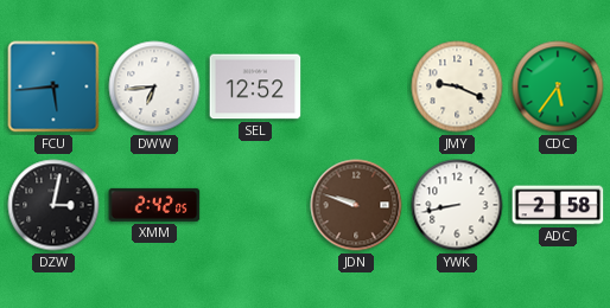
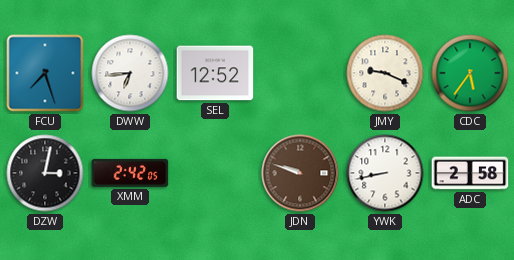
FCU: 5:44 -> 7:27
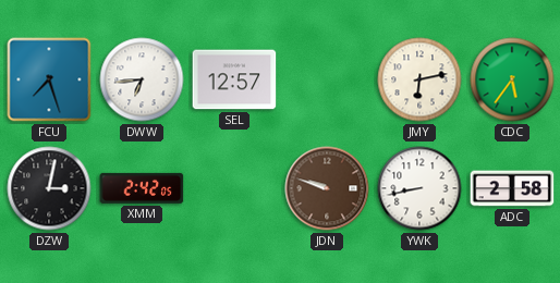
SEL: 12:52 -> 12:57
JMY: 9:19 -> 6:13
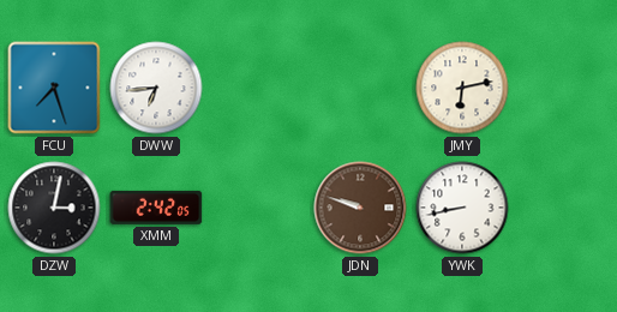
SEL: 12:57 -> none
CDC: 5:36 -> none
ADC: 2:58 -> none
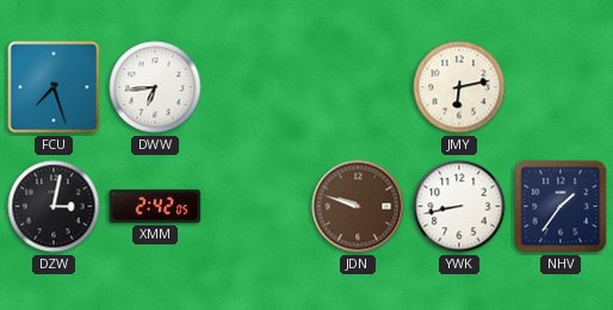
NHV: none -> 1:36
